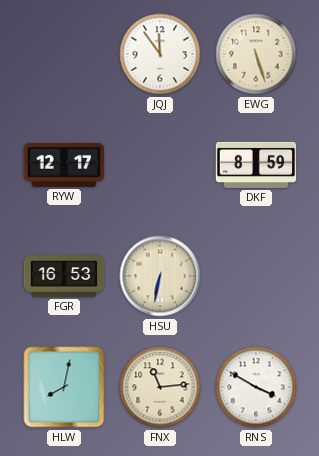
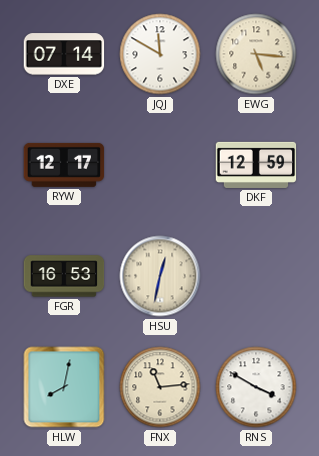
DXE: none -> 07:14
JQJ: 11:54 -> 11:50
EWG: 5:27 -> 5:16
DKF: 8:59 -> 12:59
HSU: 6:32 -> 12:32
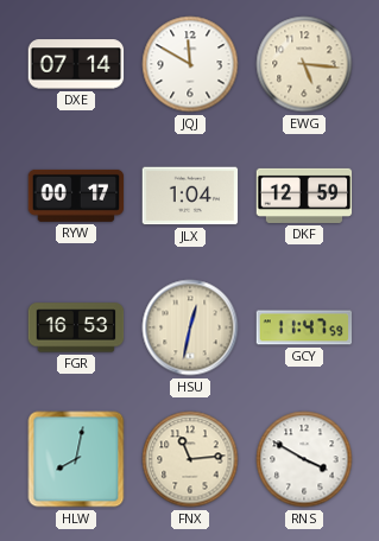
RYW: 12:17 -> 00:17
JLX: none -> 1:04
GCY: none -> 11:47
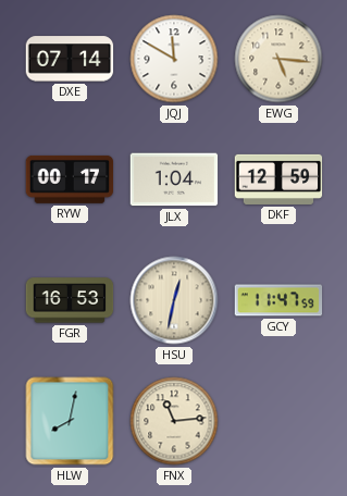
RNS: 3:50 -> none
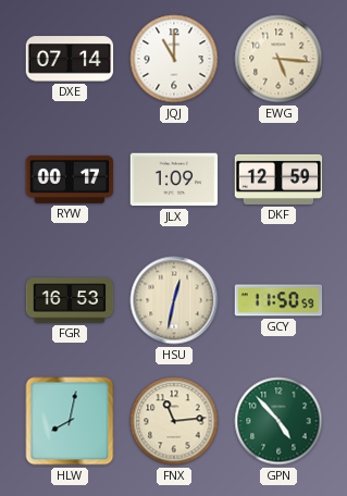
JQJ: 11:50 -> 11:00
JLX: 1:04 -> 1:09
GCY: 11:47 -> 11:50
GPN: none -> 4:53
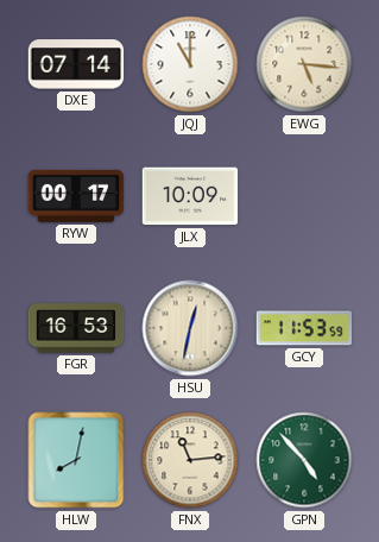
JLX: 1:09 -> 10:09
DKF: 12:59 -> none
GCY: 11:50 -> 11:53
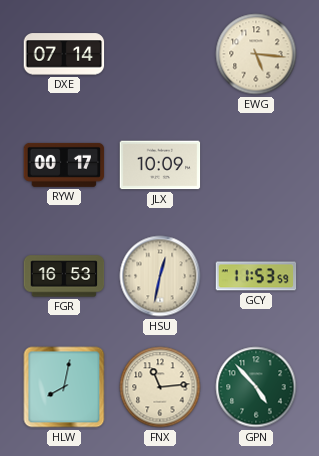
JQJ: 11:00 -> none
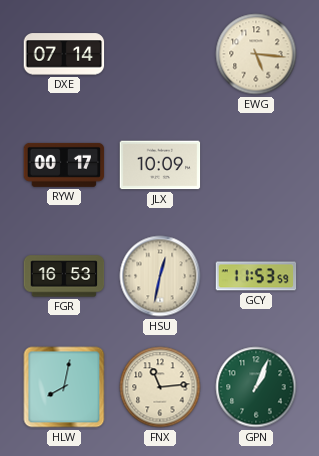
GPN: 4:53 -> 1:04
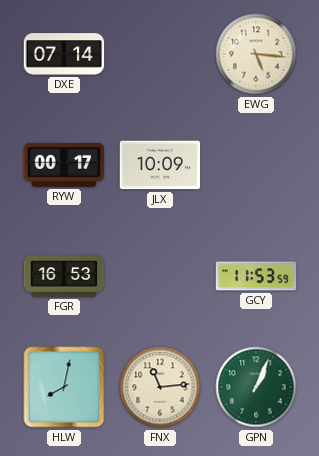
HSU: 12:32 -> none
